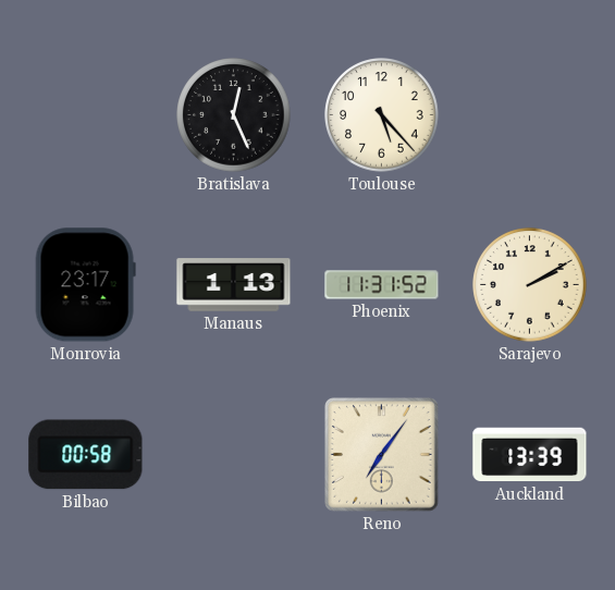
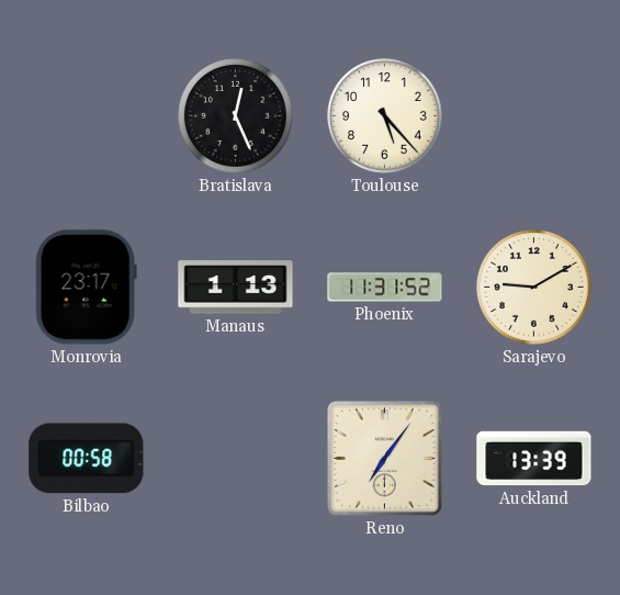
Sarajevo: 2:10 -> 9:10
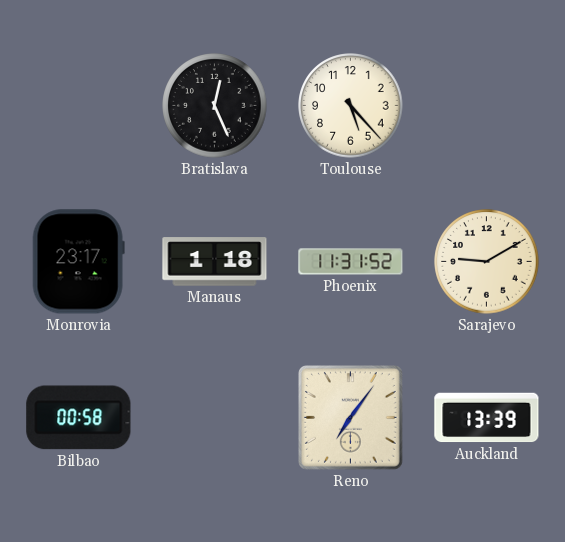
Manaus: 1:13 -> 1:18
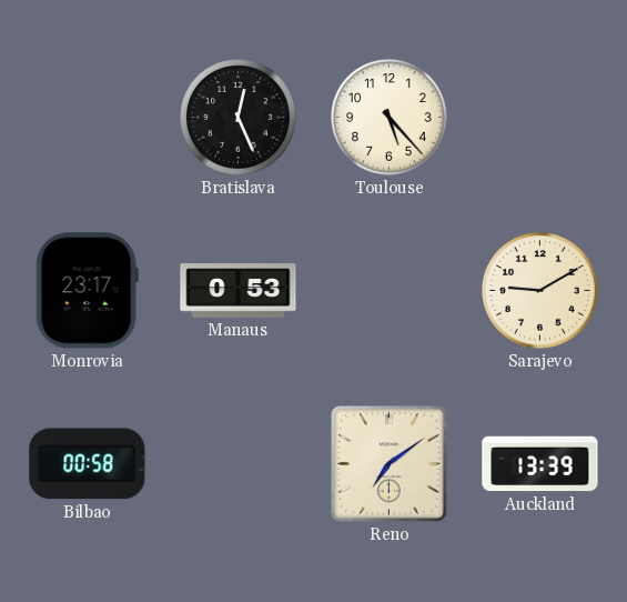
Manaus: 1:18 -> 0:53
Phoenix: 11:31 -> none
Reno: 7:06 -> 7:09
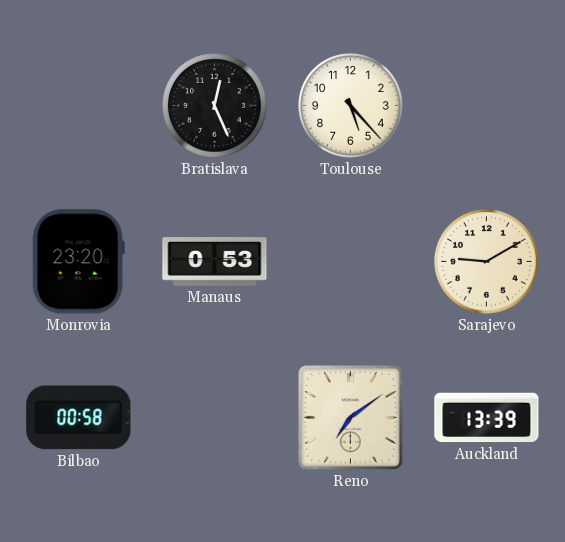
Monrovia: 23:17 -> 23:20
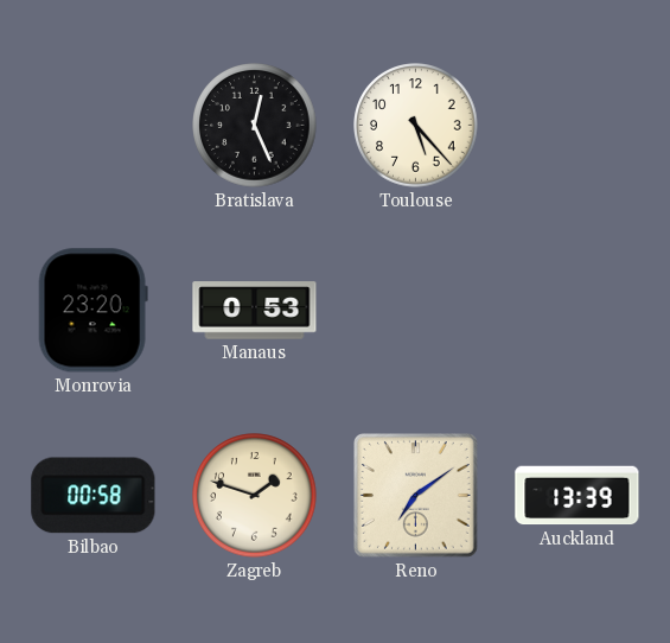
Sarajevo: 9:10 -> none
Zagreb: none -> 1:48
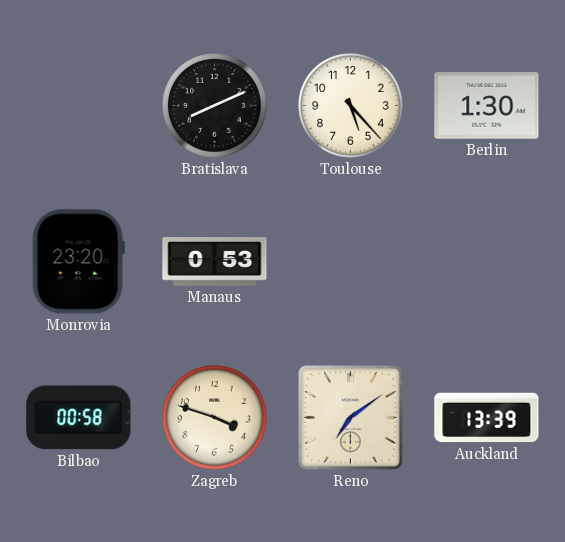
Bratislava: 12:26 -> 8:11
Berlin: none -> 1:30
Zagreb: 1:48 -> 3:48
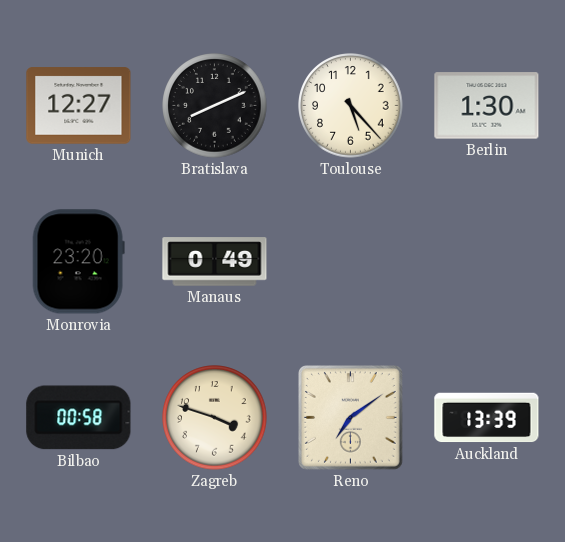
Munich: none -> 12:27
Manaus: 0:53 -> 0:49
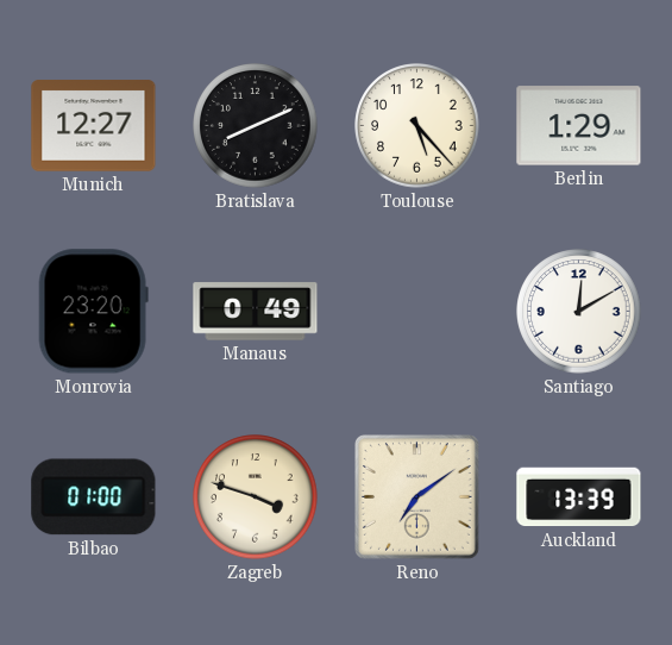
Berlin: 1:30 -> 1:29
Santiago: none -> 12:10
Bilbao: 00:58 -> 01:00
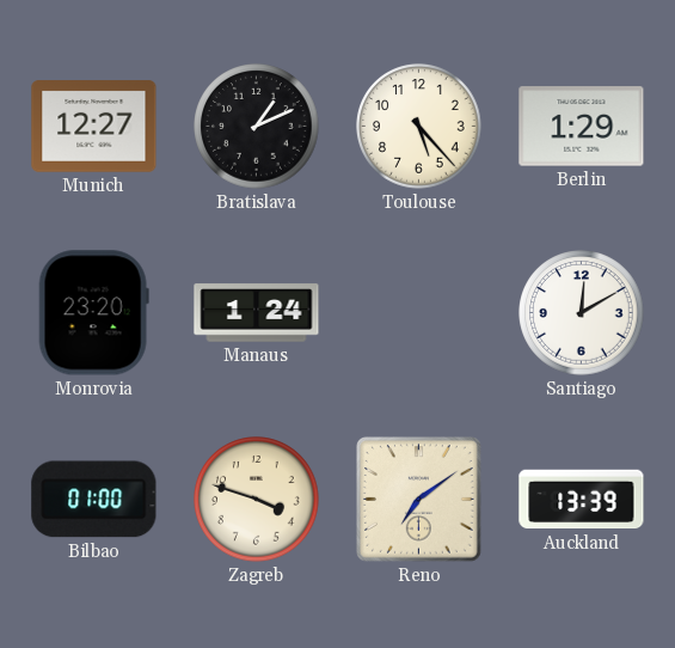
Bratislava: 8:11 -> 1:11
Manaus: 0:49 -> 1:24
